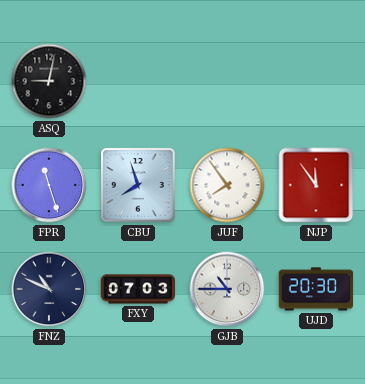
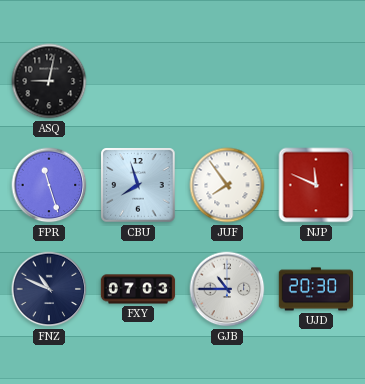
NJP: 11:54 -> 11:49
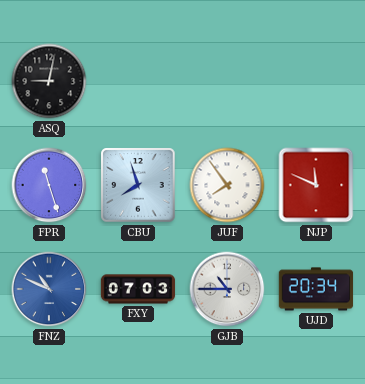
FNZ dial: navy -> blue
UJD: 20:30 -> 20:34
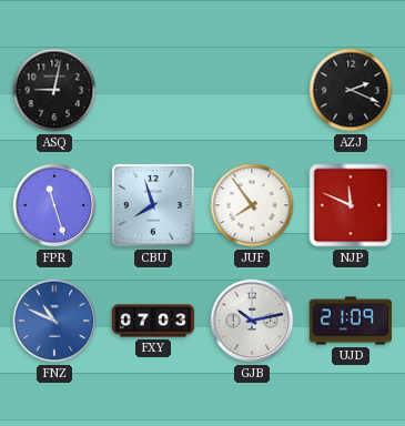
AZJ: none -> 2:19
GJB: 10:45 -> 10:13
UJD: 20:34 -> 21:09
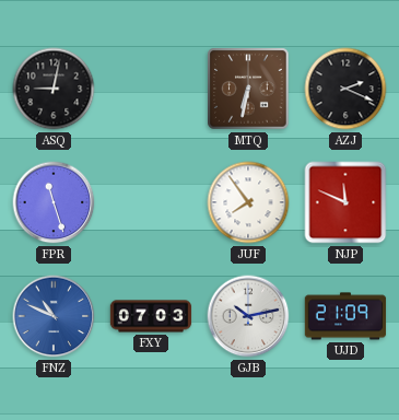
MTQ: none -> 6:32
CBU: 7:57 -> none
